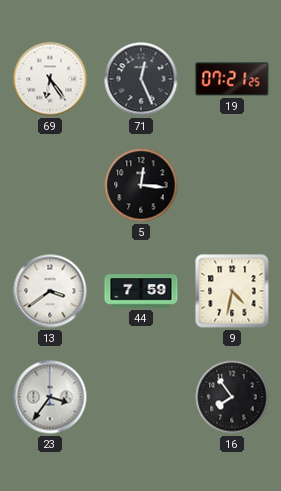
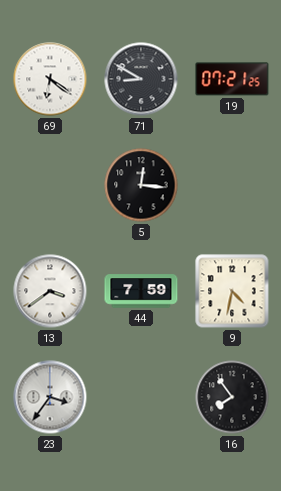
69: 6:24 -> 6:21
71: 12:26 -> 8:50
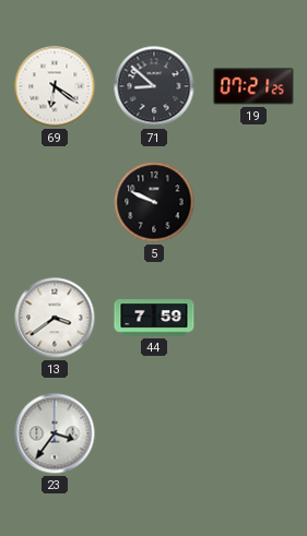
71: 8:50 -> 8:52
5: 12:16 -> 9:49
9: 4:32 -> none
16: 7:54 -> none
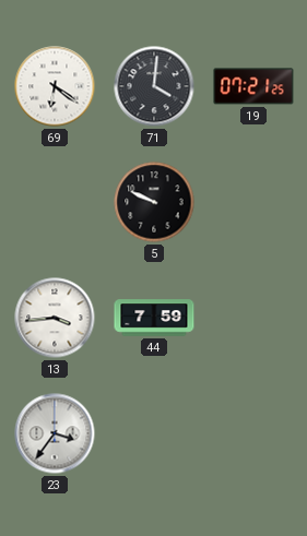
71: 8:52 -> 4:01
13: 3:39 -> 3:44
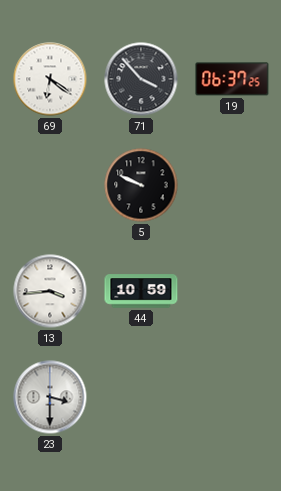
71: 4:01 -> 3:53
19: 07:21 -> 06:37
44: 7:59 -> 10:59
23: 3:36 -> 3:30
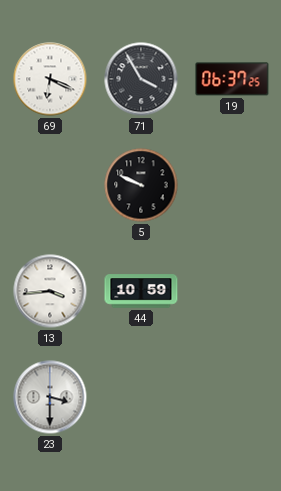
69: 6:21 -> 6:19
71: 3:53 -> 3:55
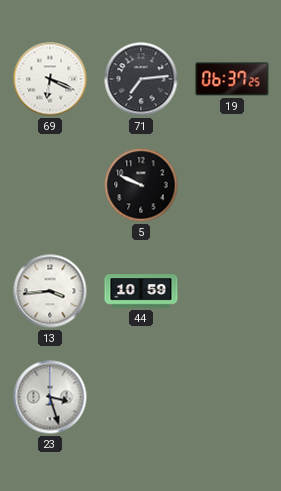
71: 3:55 -> 7:14
23: 3:30 -> 3:27
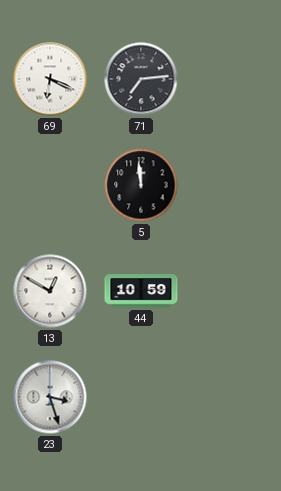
19: 06:37 -> none
5: 9:49 -> 11:59
13: 3:44 -> 12:50
